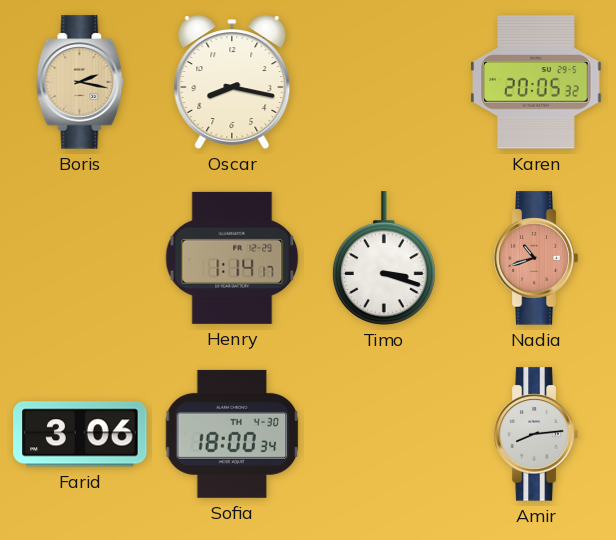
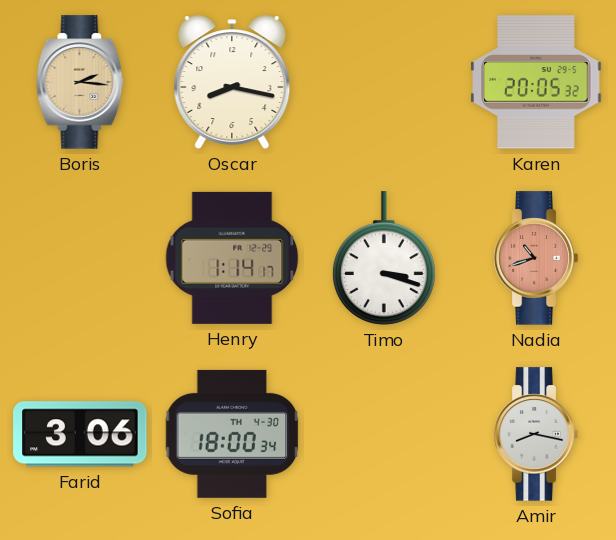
Boris: 2:17 -> 2:16
Amir: 8:14 -> 8:17
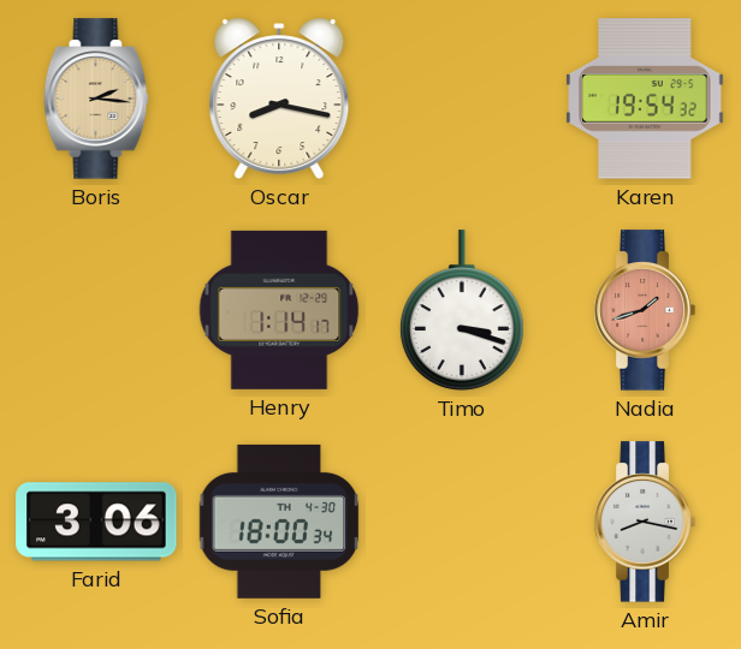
Karen: 20:05 -> 19:54
Nadia: 10:42 -> 1:42
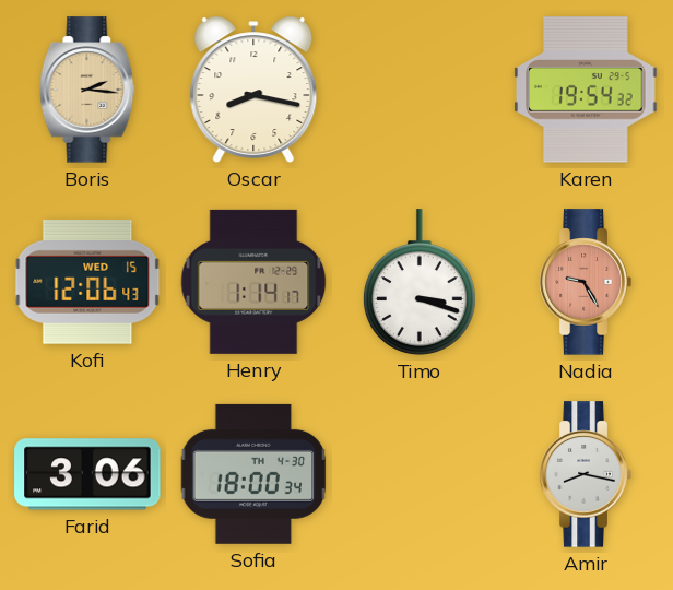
Kofi: none -> 12:06
Nadia: 1:42 -> 9:25
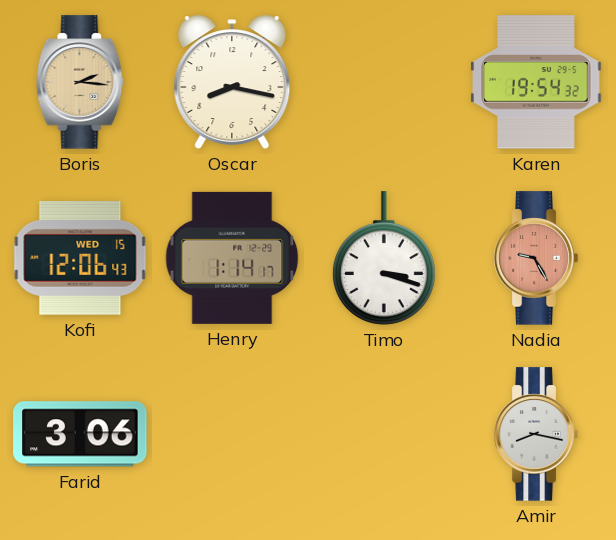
Sofia: 18:00 -> none
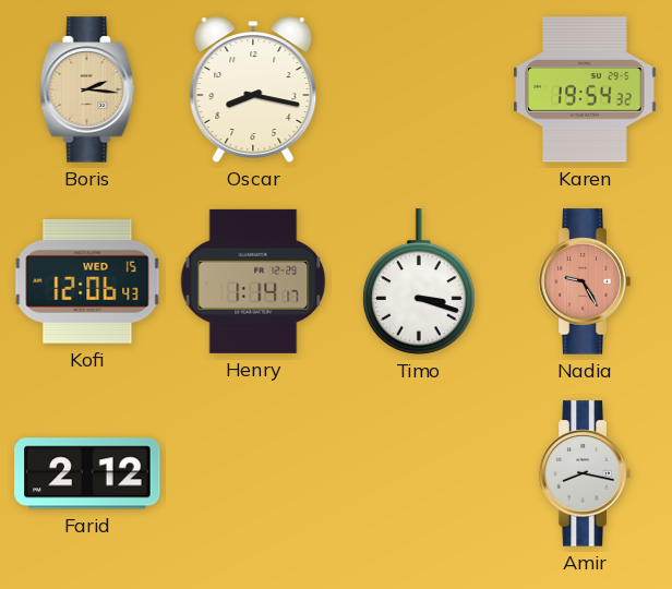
Farid: 3:06 -> 2:12
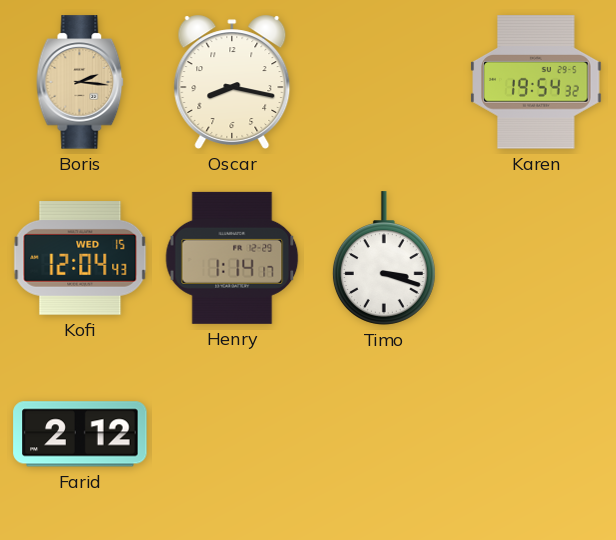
Kofi: 12:06 -> 12:04
Nadia: 9:25 -> none
Amir: 8:17 -> none
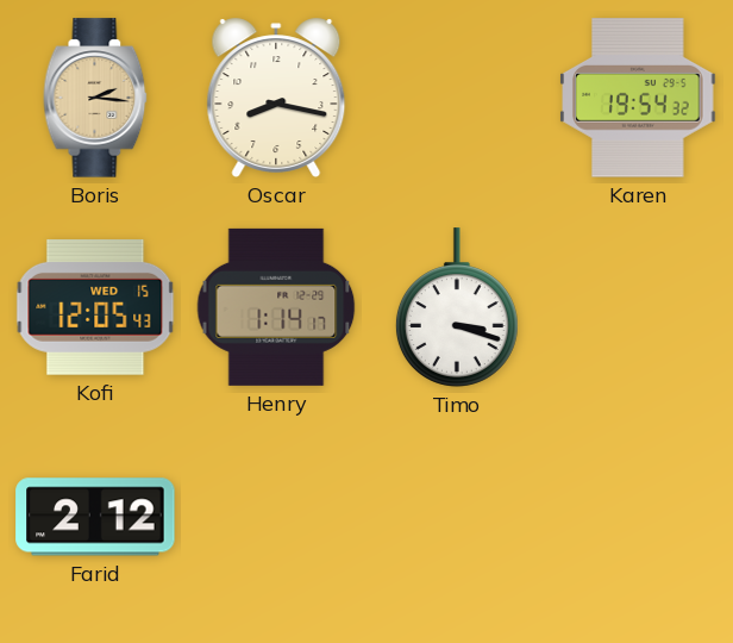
Kofi: 12:04 -> 12:05
